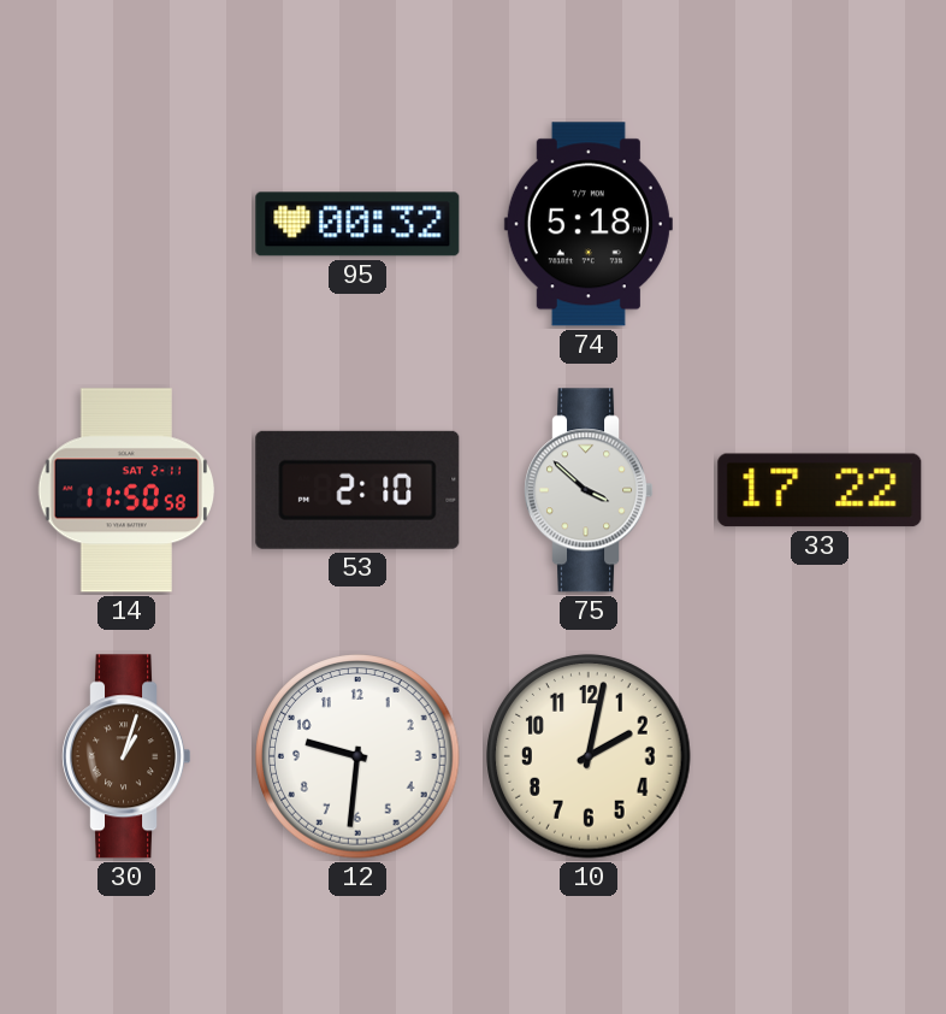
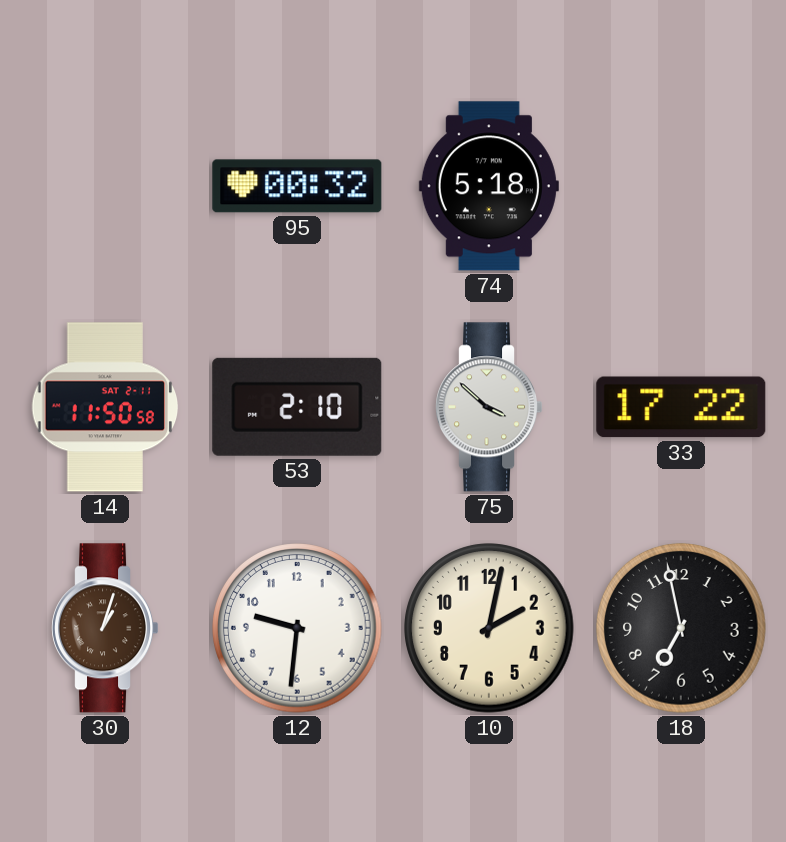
18: none -> 6:58
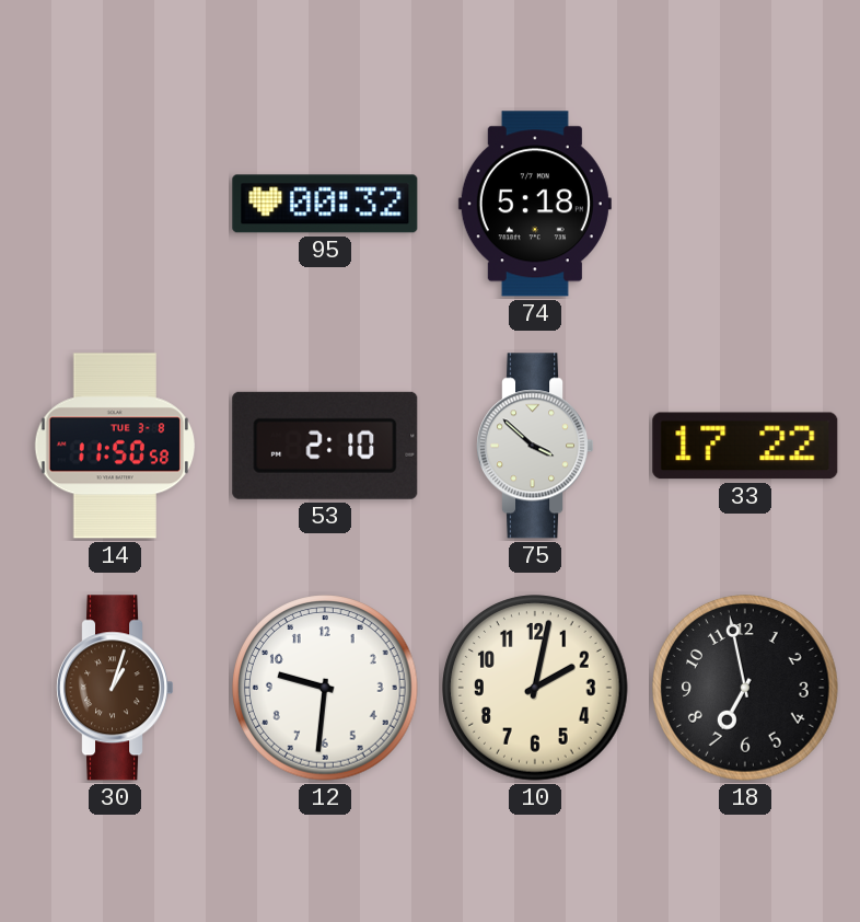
14 date: SAT 2-11 -> TUE 3-8
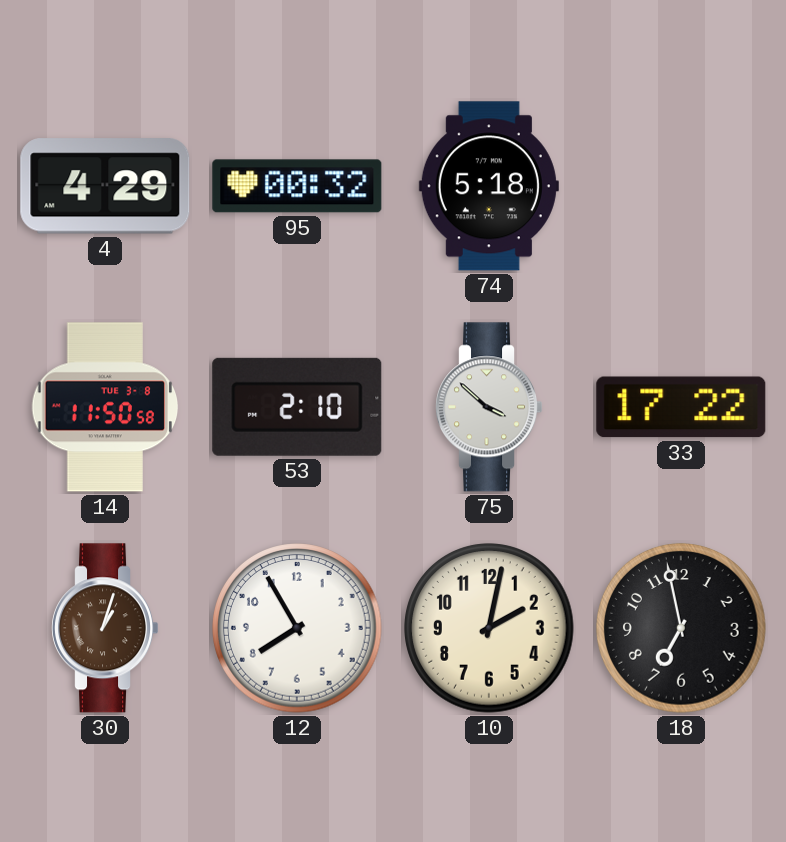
4: none -> 4:29
12: 9:31 -> 7:55
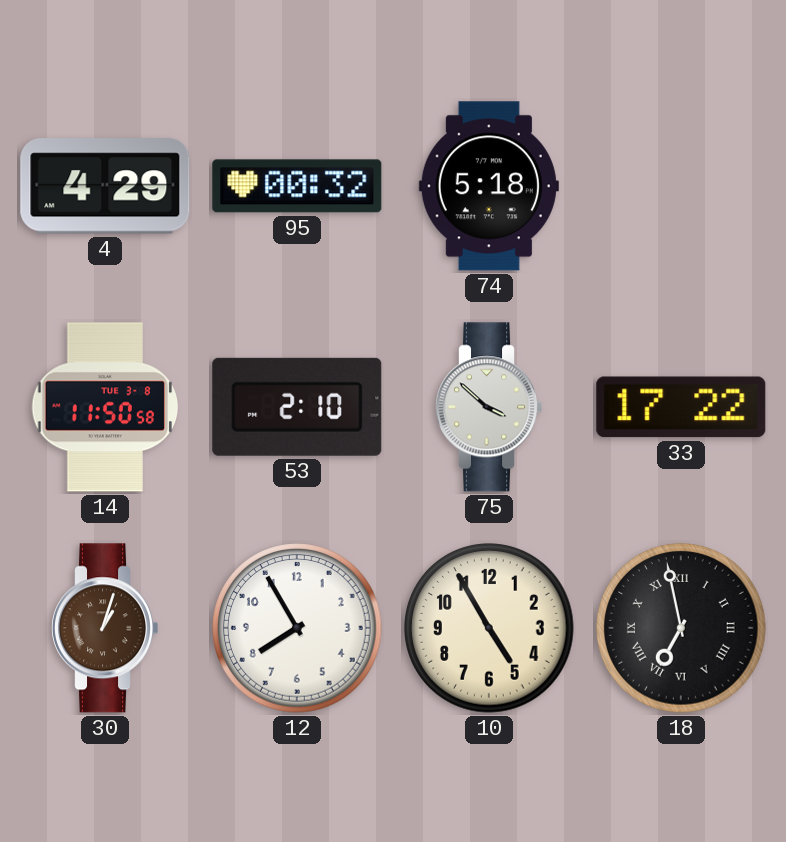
10: 2:02 -> 4:55
18 numerals: Arabic -> Roman
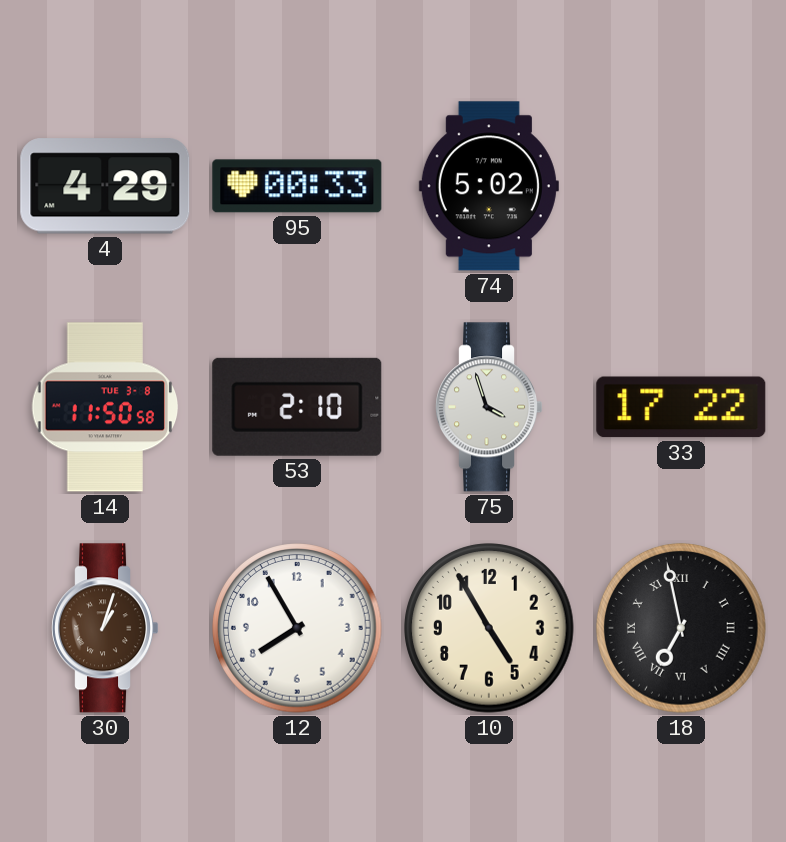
95: 00:32 -> 00:33
74: 5:18 -> 5:02
75: 3:52 -> 3:57
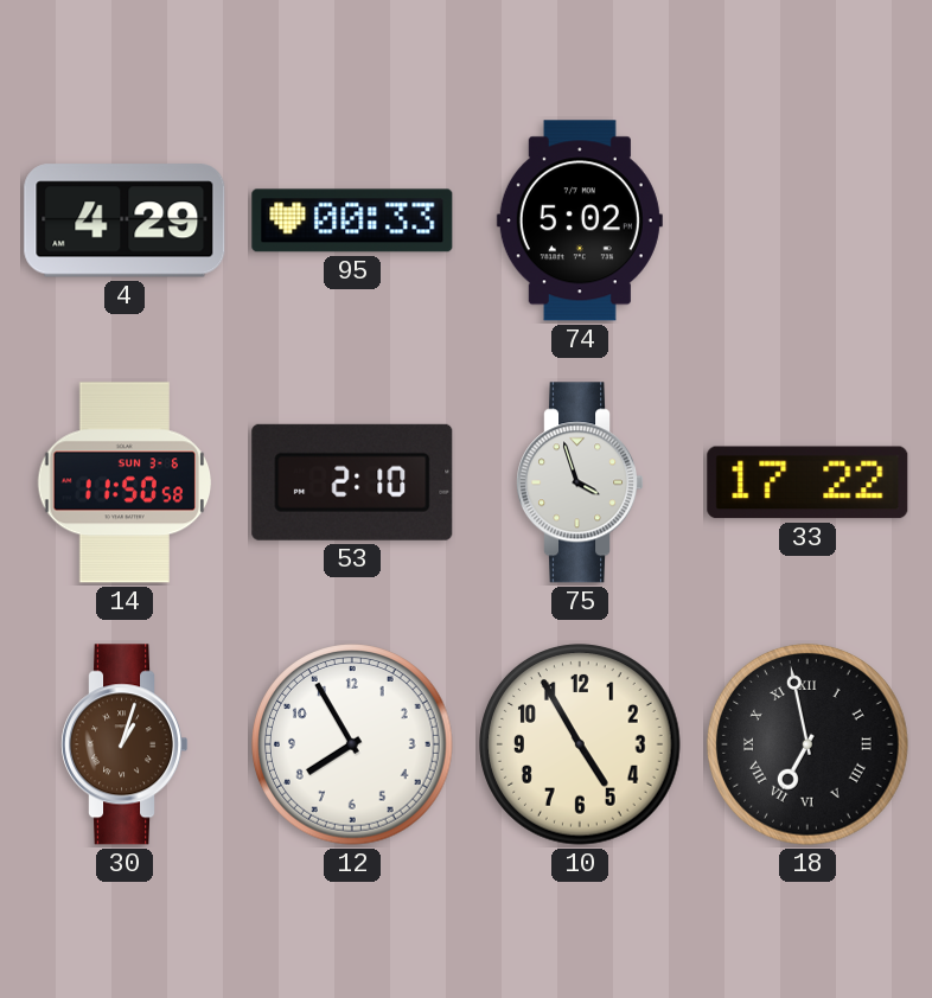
14 date: TUE 3-8 -> SUN 3-6
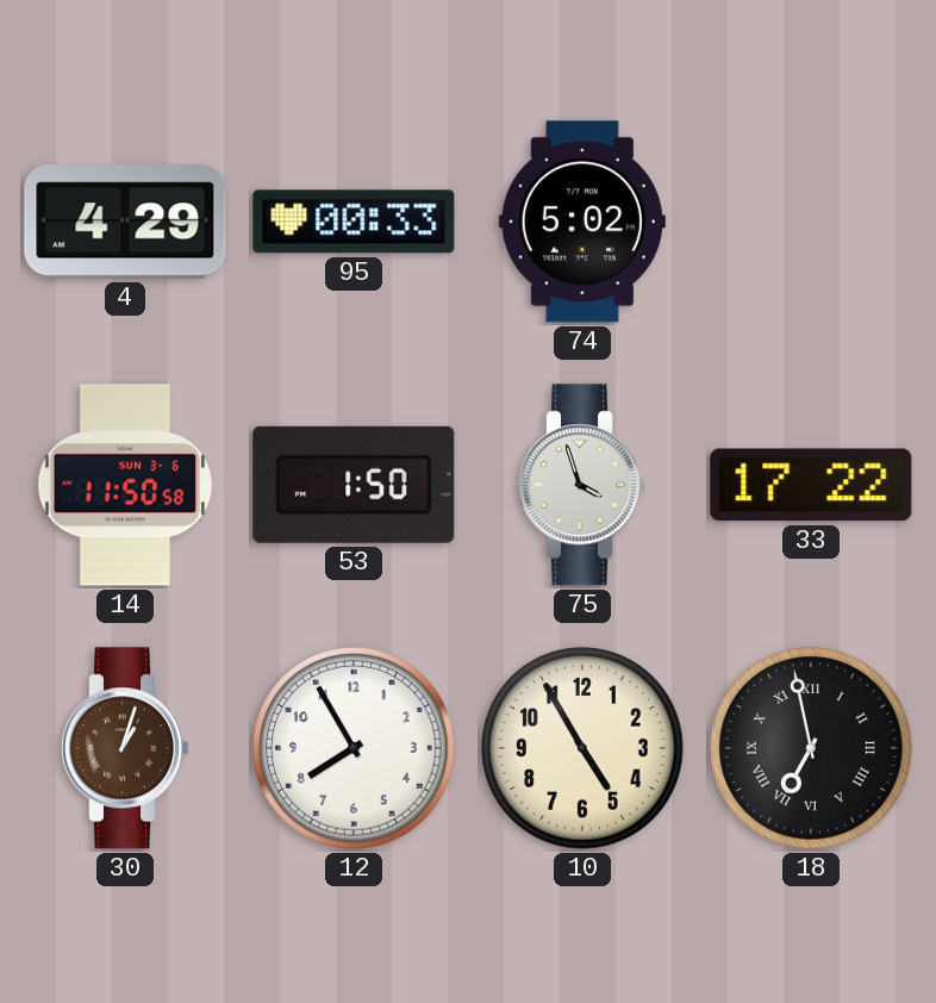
53: 2:10 -> 1:50
